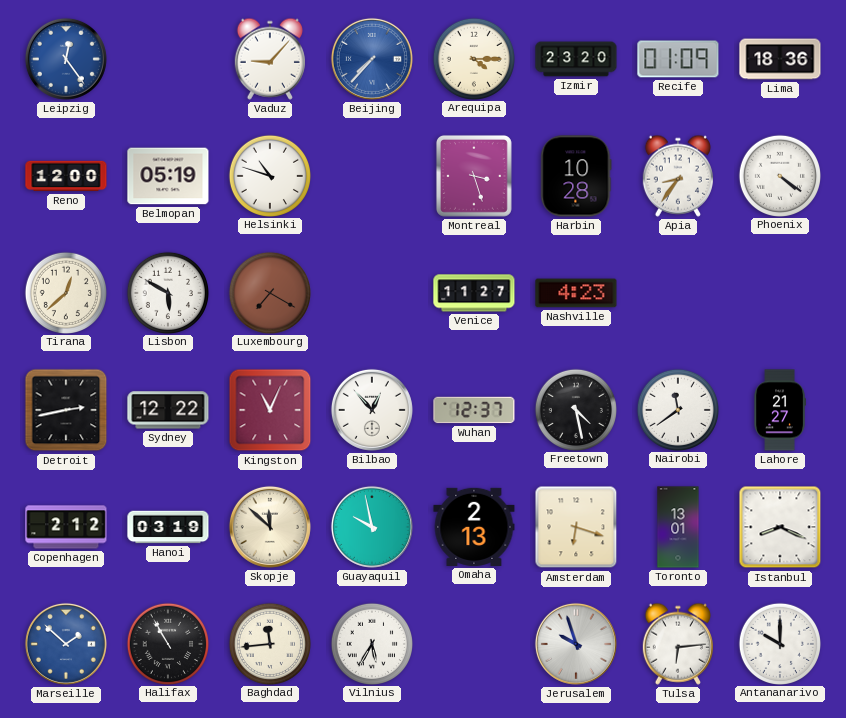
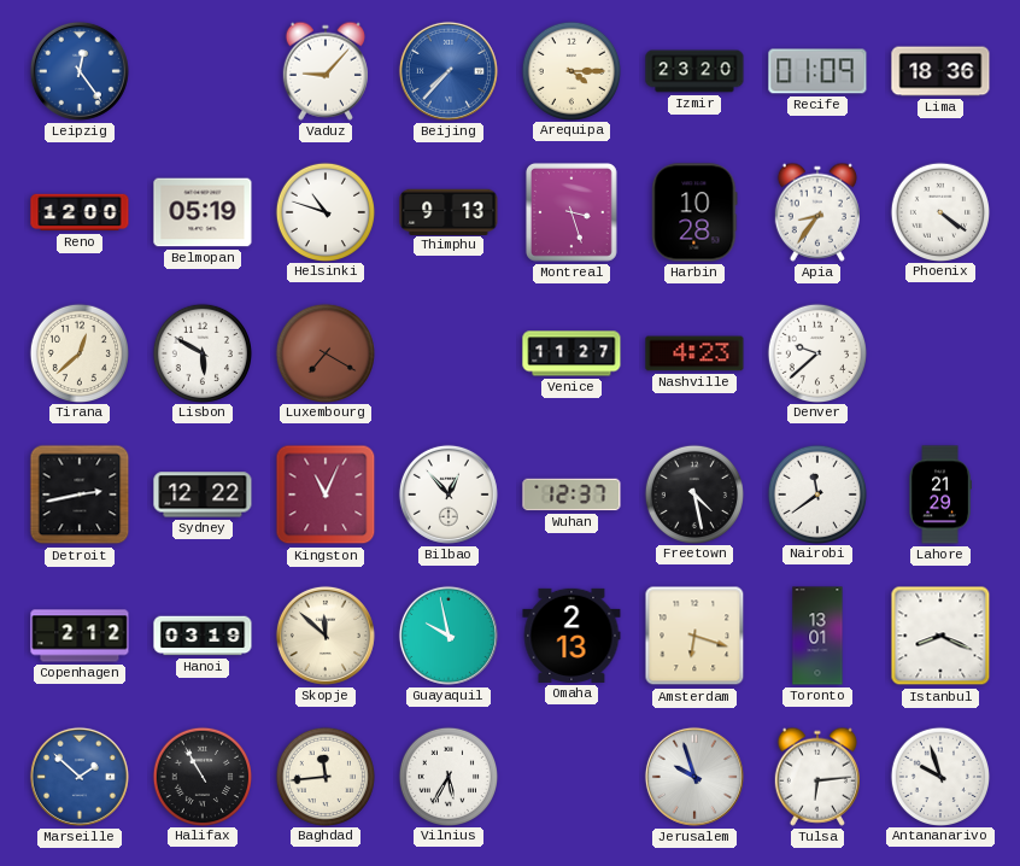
Thimphu: none -> 9:13
Denver: none -> 9:38
Lahore: 21:27 -> 21:29
Antananarivo: 10:00 -> 9:57
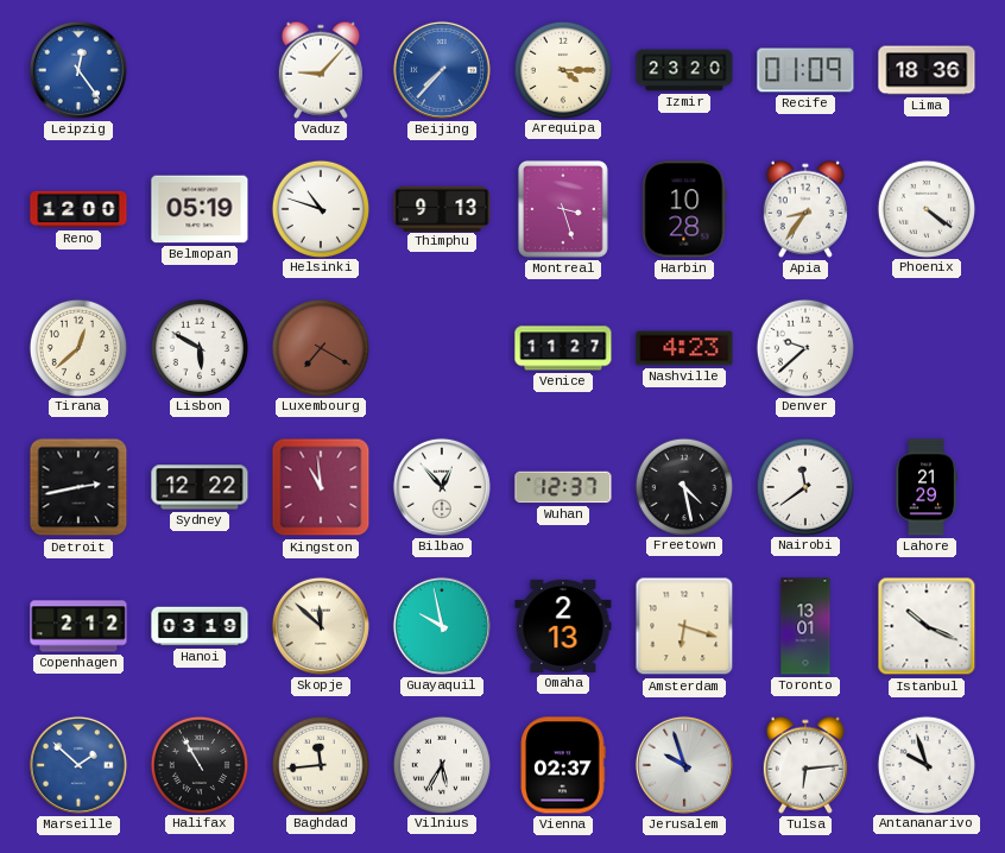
Kingston: 11:04 -> 10:59
Istanbul: 8:19 -> 10:19
Vienna: none -> 02:37
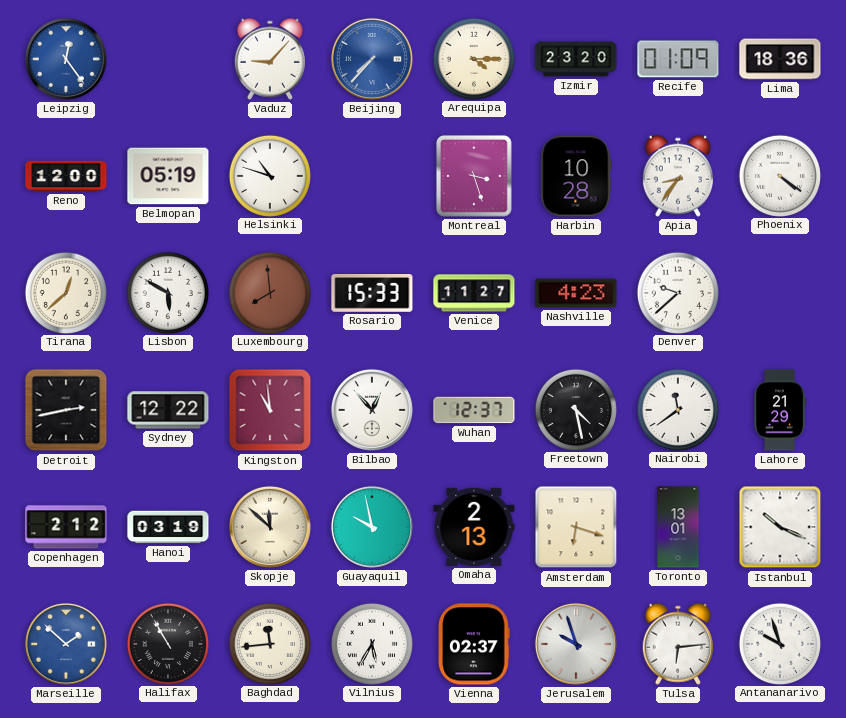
Thimphu: 9:13 -> none
Luxembourg: 7:20 -> 7:59
Rosario: none -> 15:33
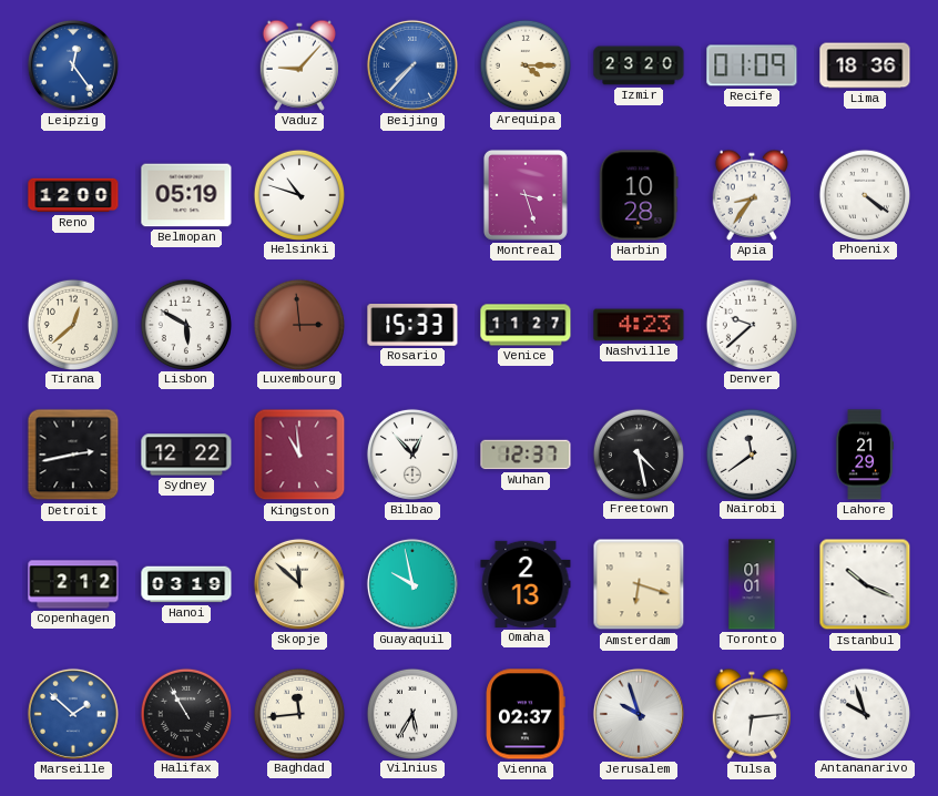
Luxembourg: 7:59 -> 2:59
Toronto: 13:01 -> 01:01
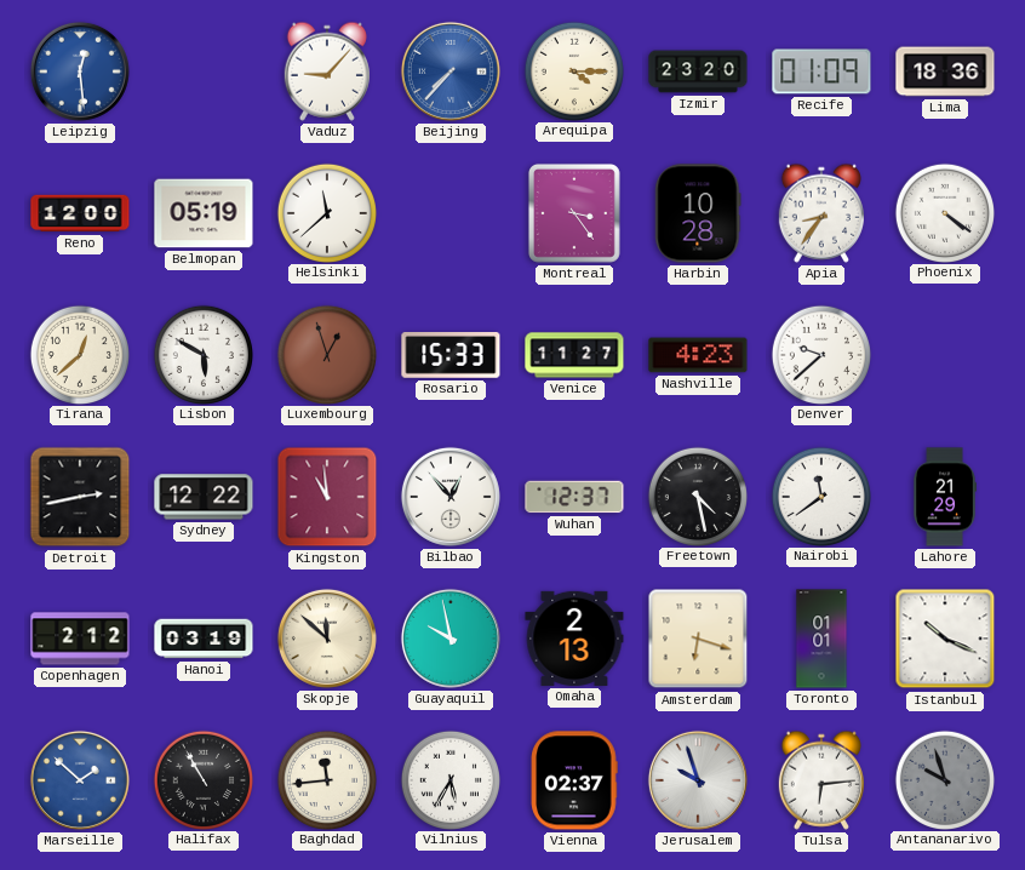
Leipzig: 12:24 -> 12:29
Helsinki: 10:48 -> 11:38
Montreal: 3:27 -> 3:24
Luxembourg: 2:59 -> 12:57
Antananarivo dial: white -> grey
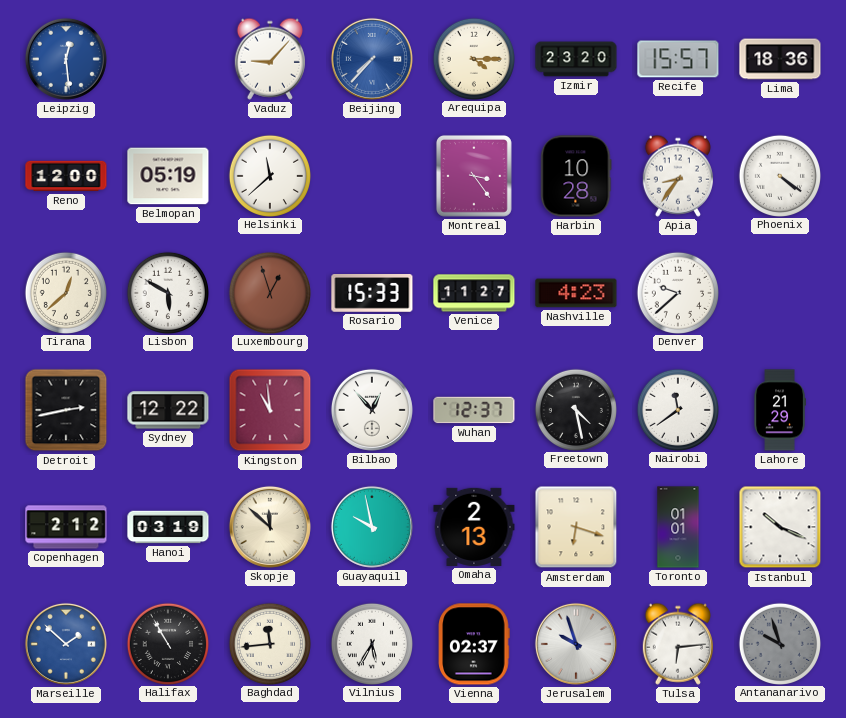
Recife: 01:09 -> 15:57
